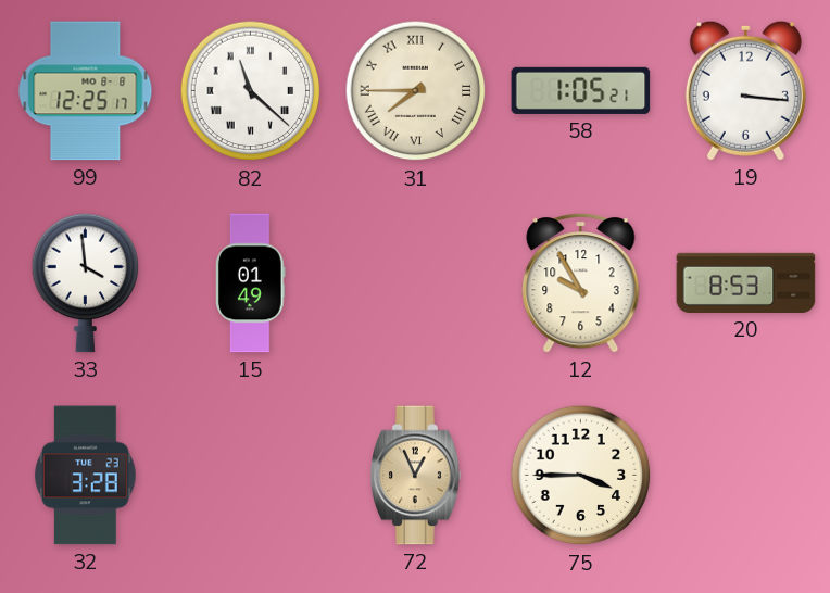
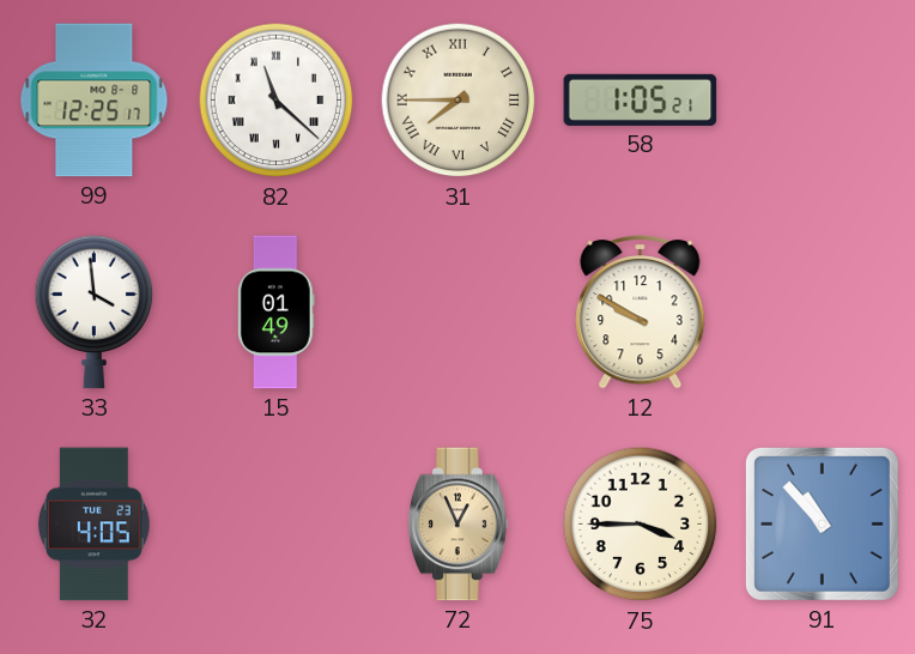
19: 3:16 -> none
12: 9:55 -> 9:50
20: 8:53 -> none
32: 3:28 -> 4:05
91: none -> 10:53
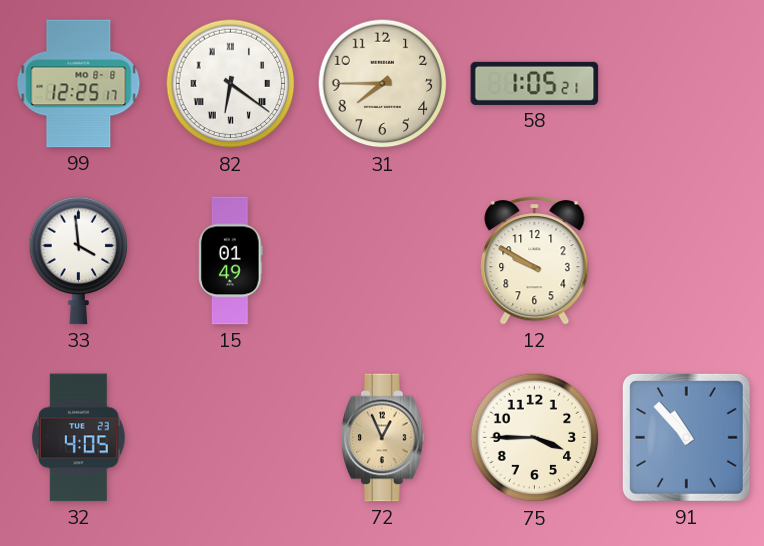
82: 11:22 -> 6:21
31 numerals: Roman -> Arabic
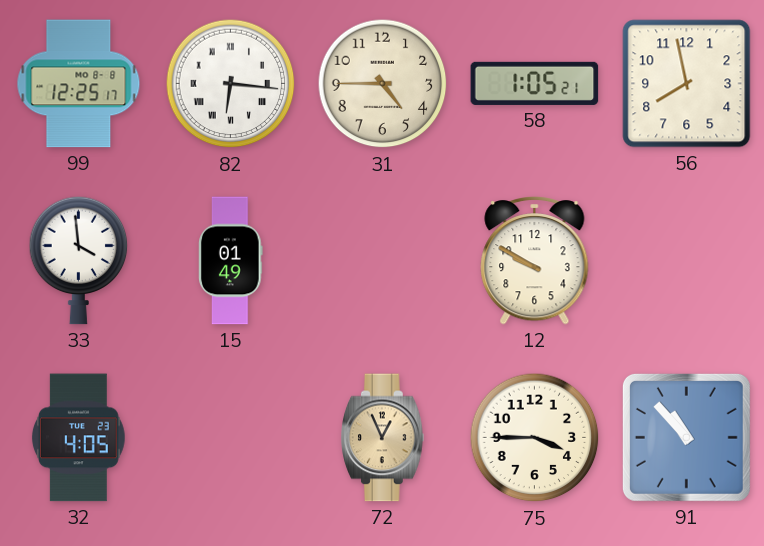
82: 6:21 -> 6:16
31: 7:45 -> 4:45
56: none -> 7:58
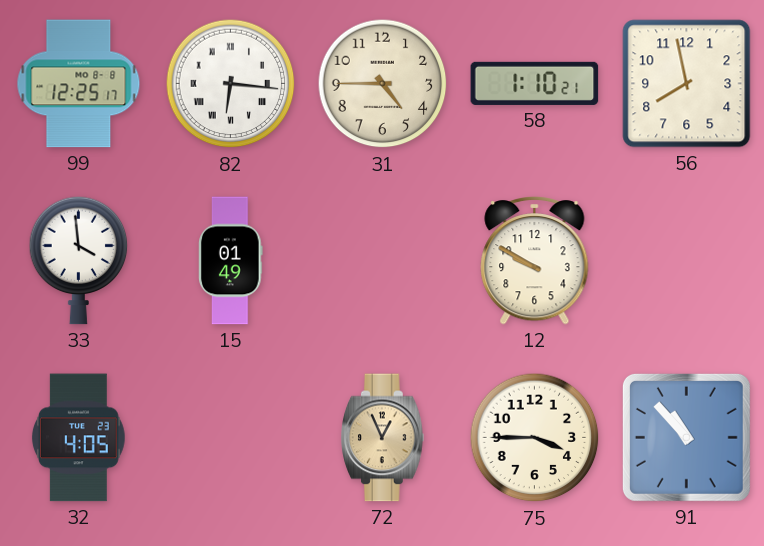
58: 1:05 -> 1:10
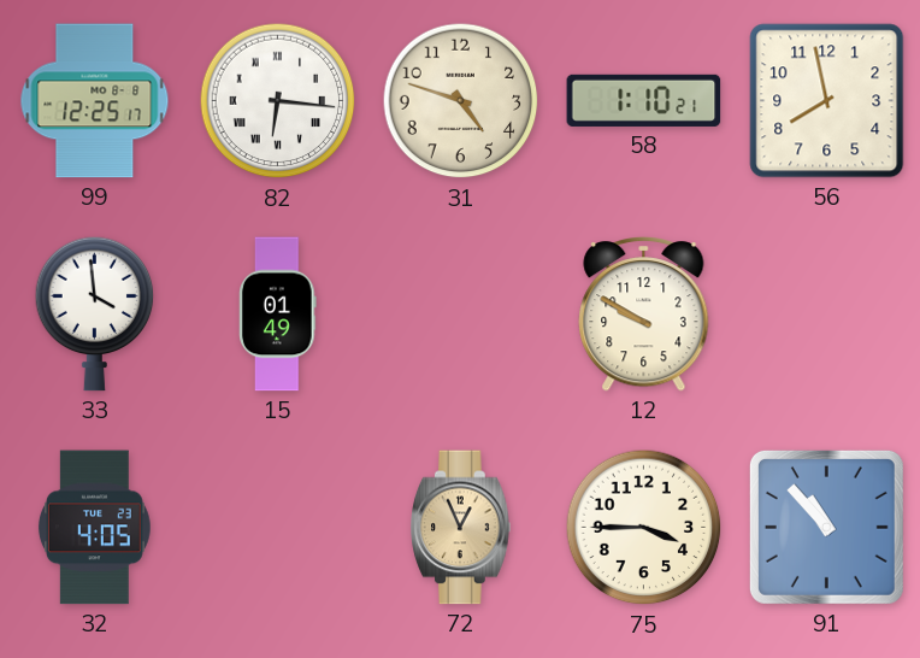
31: 4:45 -> 4:48
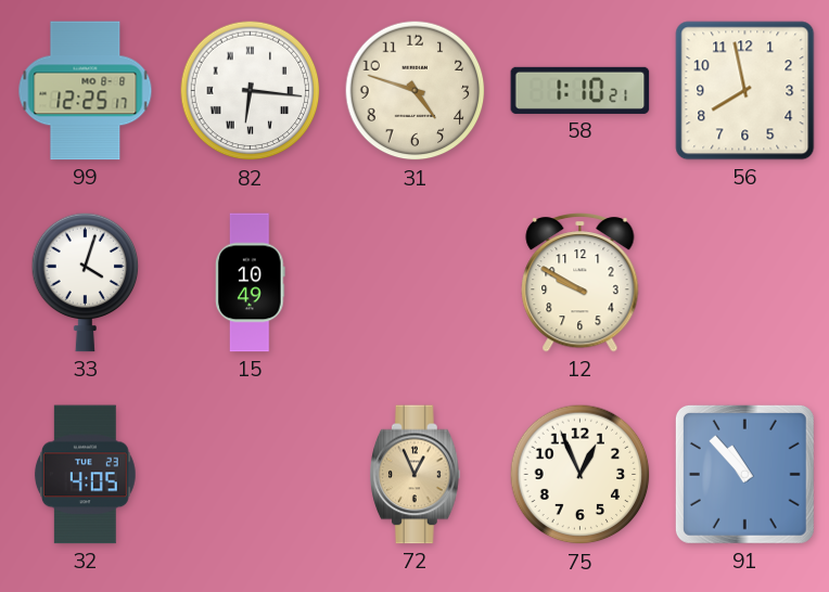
33: 3:59 -> 4:03
15: 01:49 -> 10:49
75: 3:45 -> 12:56
